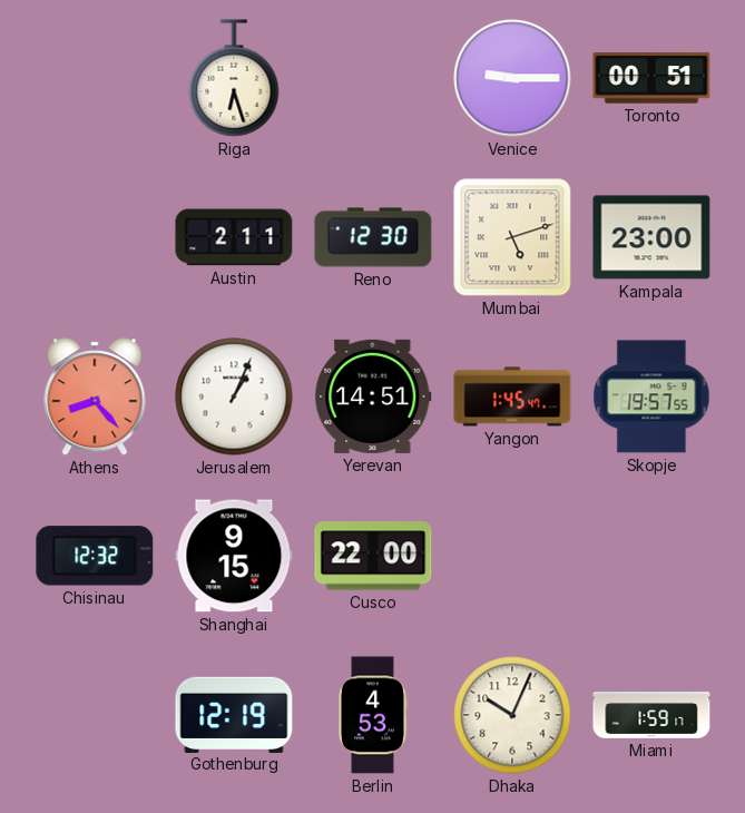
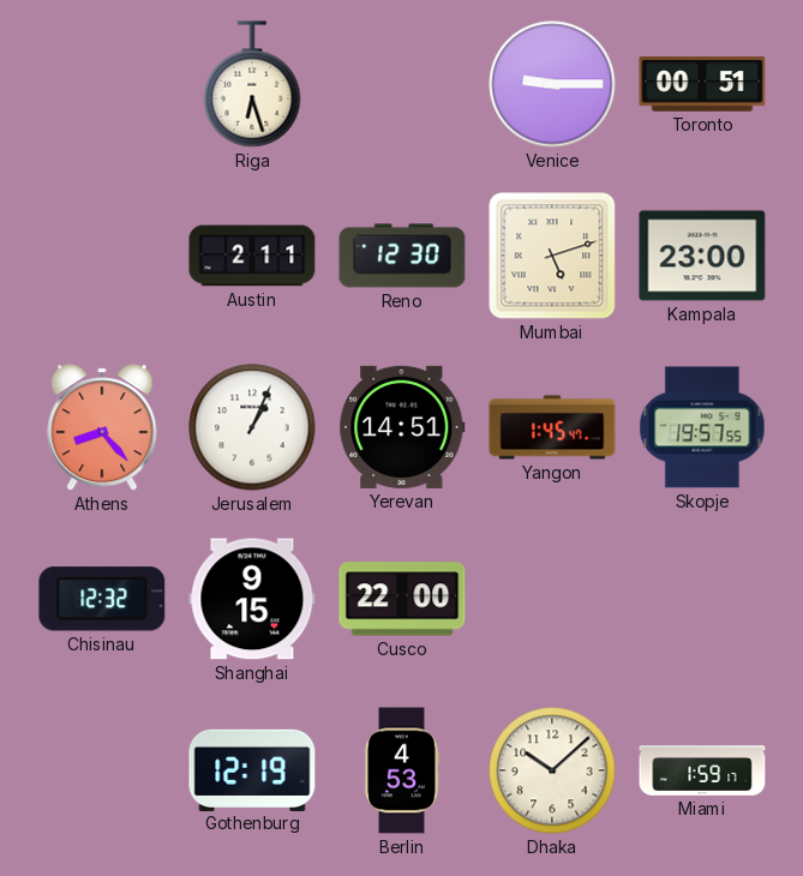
Dhaka: 10:04 -> 10:08
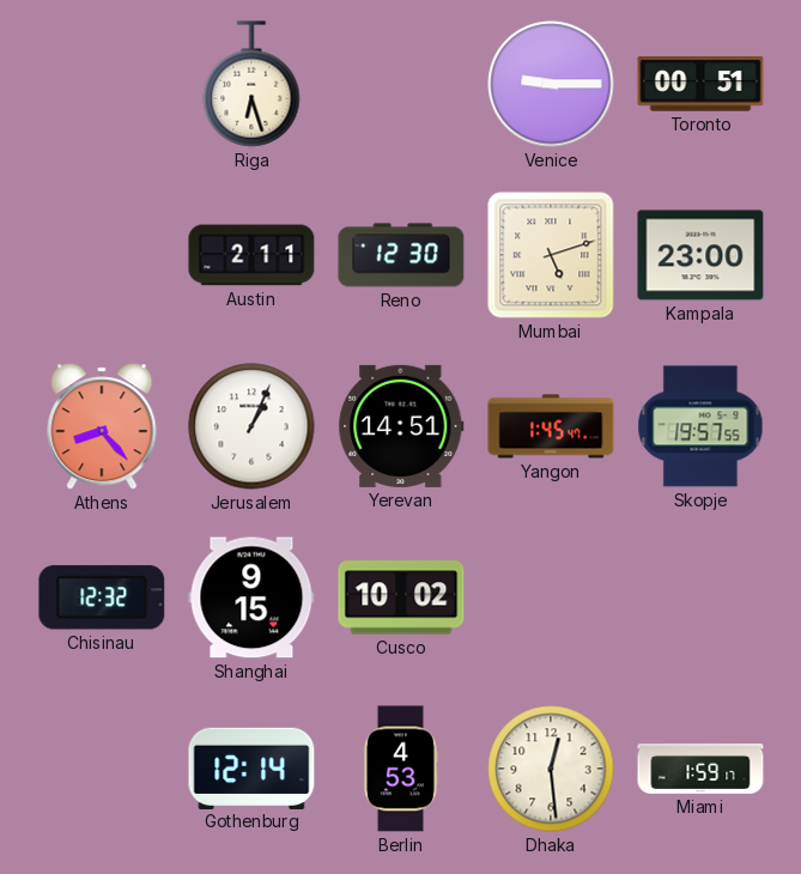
Cusco: 22:00 -> 10:02
Gothenburg: 12:19 -> 12:14
Dhaka: 10:08 -> 12:29
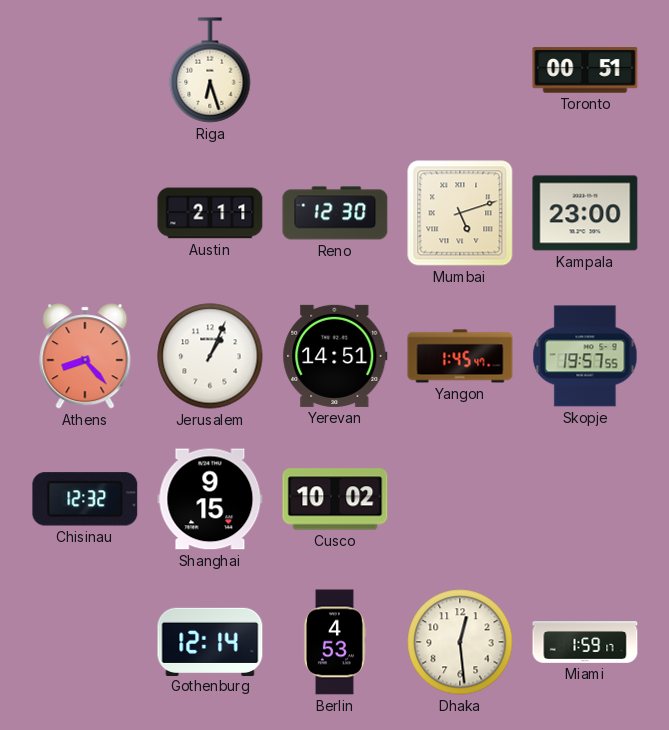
Venice: 9:15 -> none
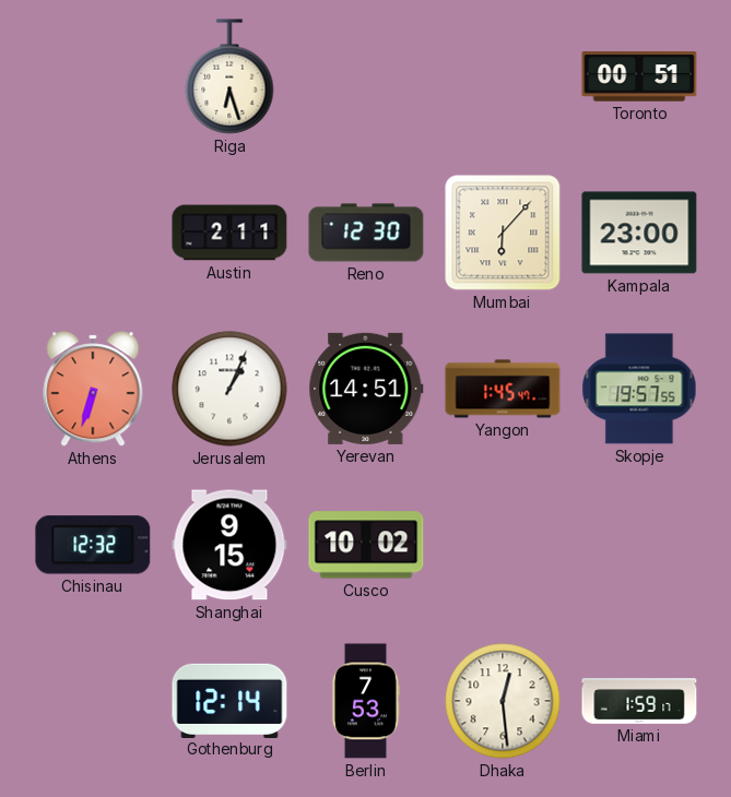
Mumbai: 5:12 -> 6:07
Athens: 8:23 -> 6:33
Berlin: 4:53 -> 7:53
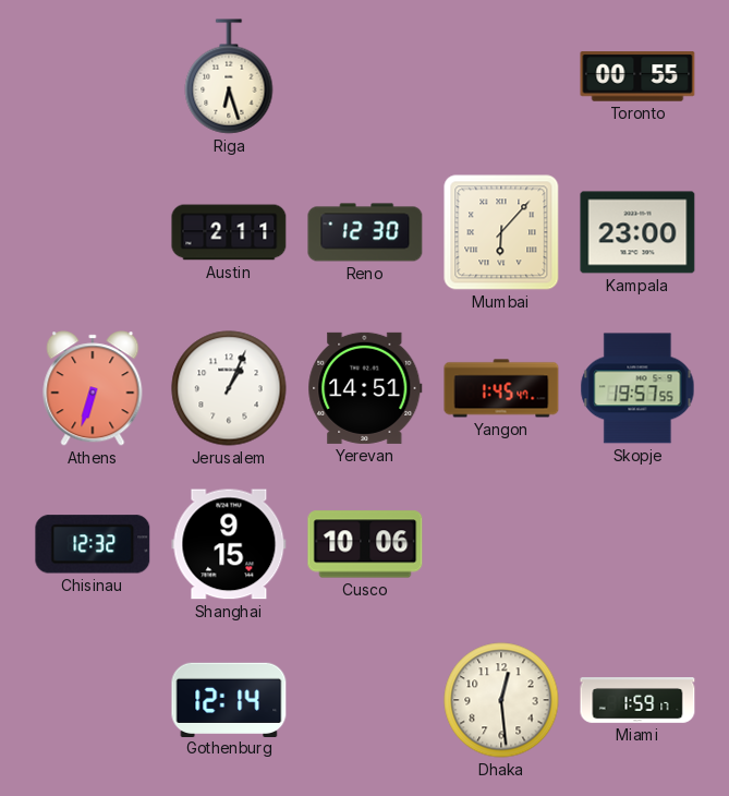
Toronto: 00:51 -> 00:55
Cusco: 10:02 -> 10:06
Berlin: 7:53 -> none
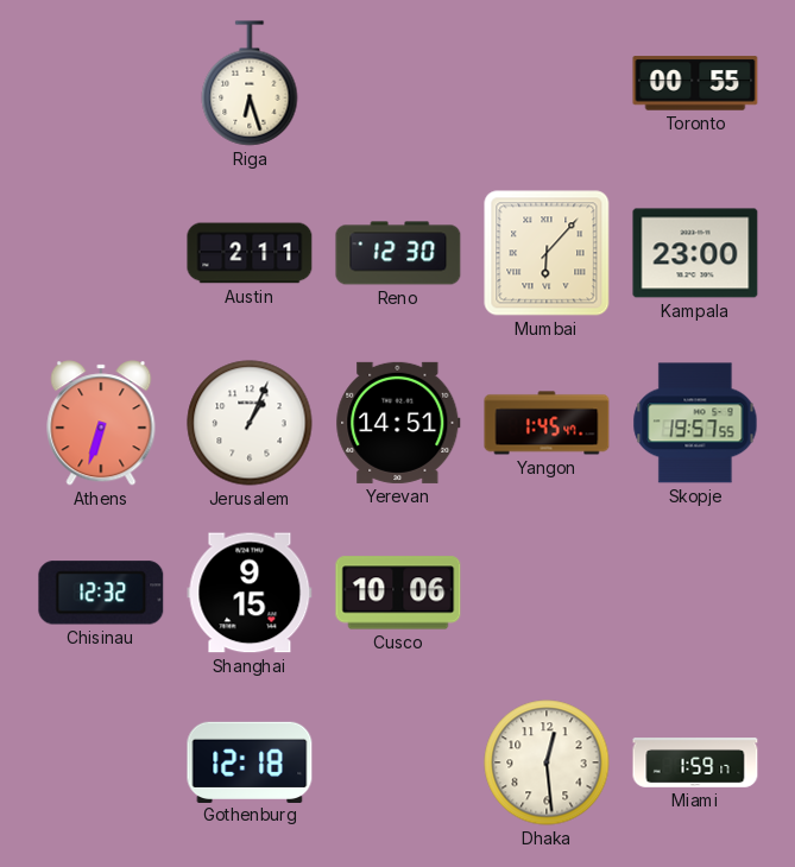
Gothenburg: 12:14 -> 12:18
